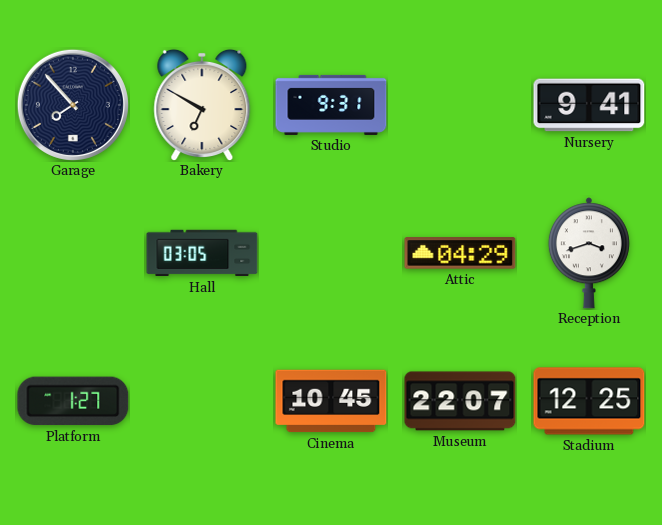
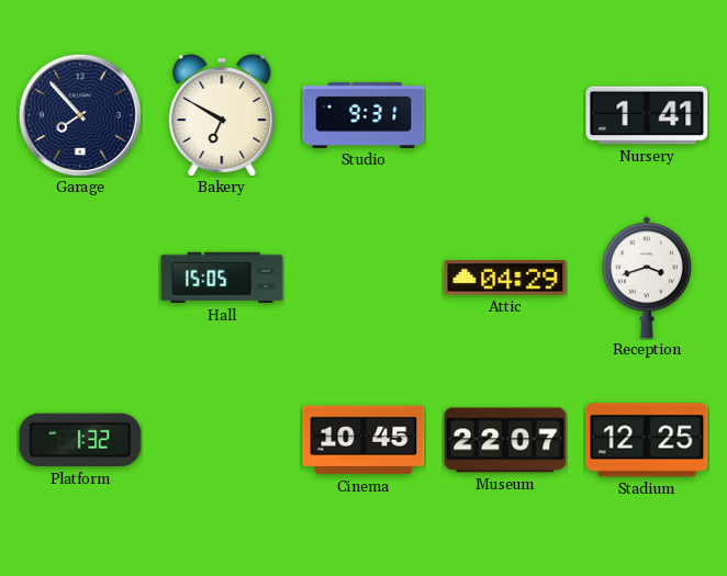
Nursery: 9:41 -> 1:41
Hall: 03:05 -> 15:05
Platform: 1:27 -> 1:32
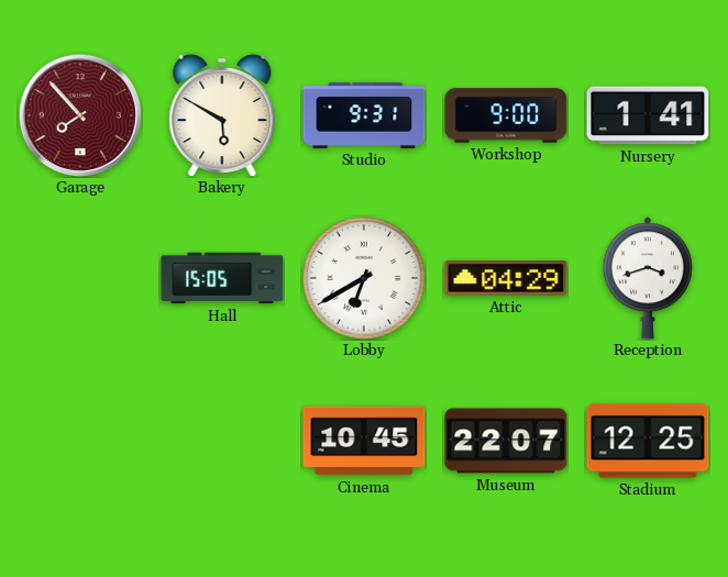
Garage dial: navy -> burgundy
Bakery: 6:50 -> 5:50
Workshop: none -> 9:00
Lobby: none -> 6:40
Platform: 1:32 -> none
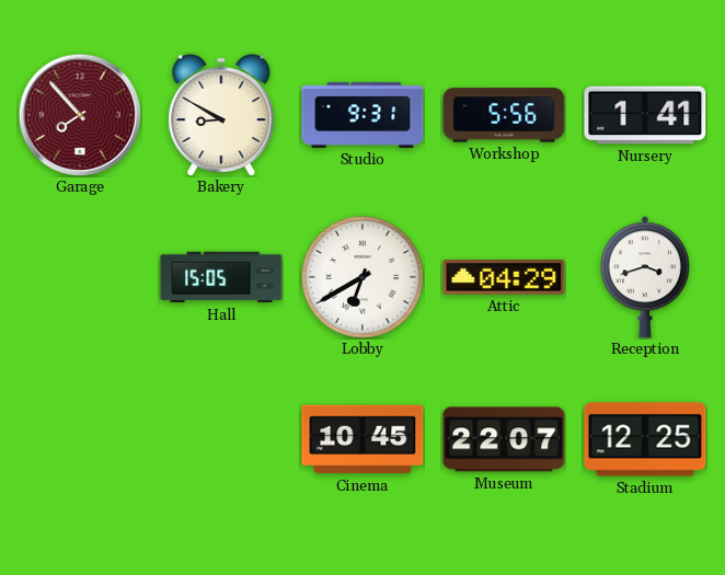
Bakery: 5:50 -> 8:50
Workshop: 9:00 -> 5:56
